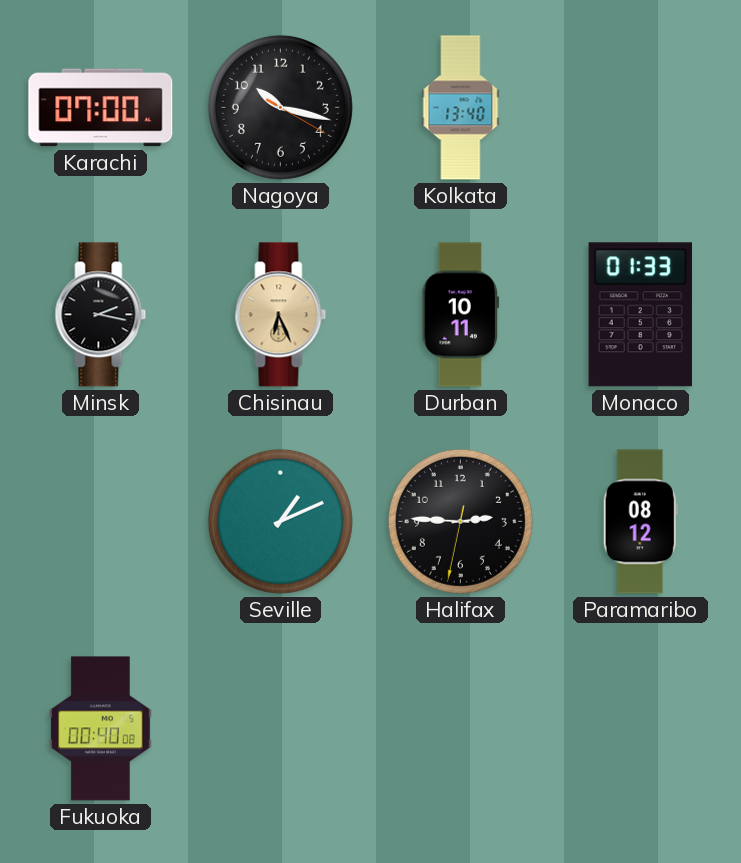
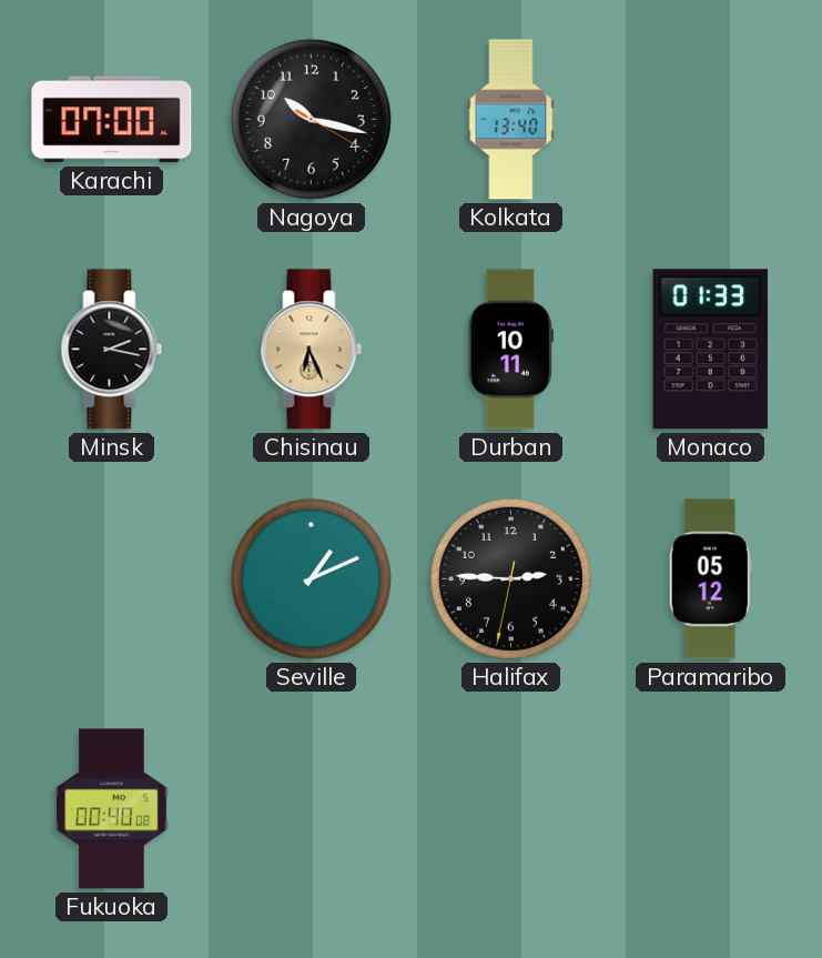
Paramaribo: 08:12 -> 05:12
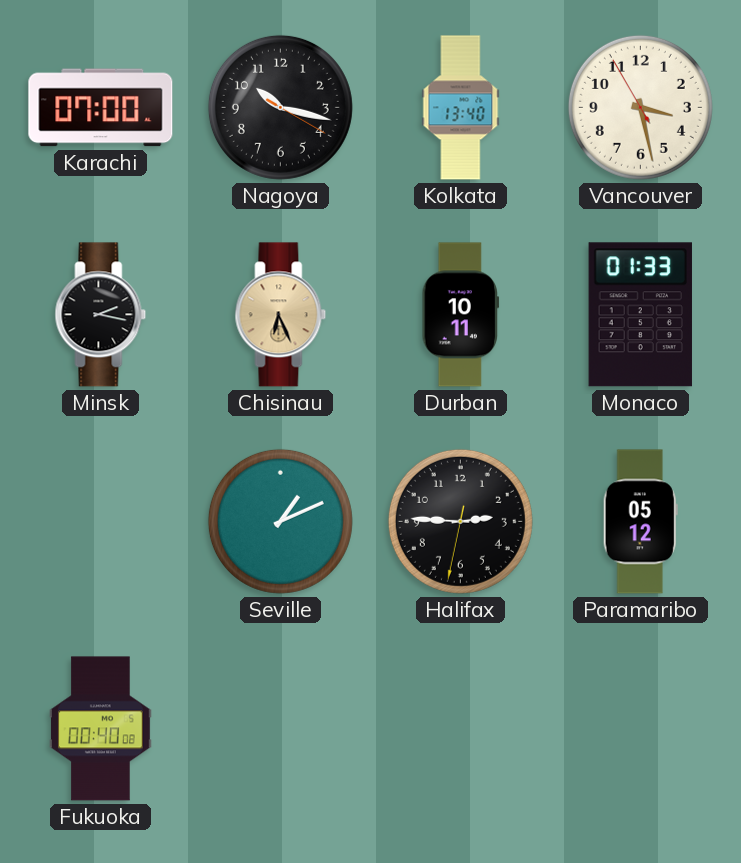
Vancouver: none -> 3:27
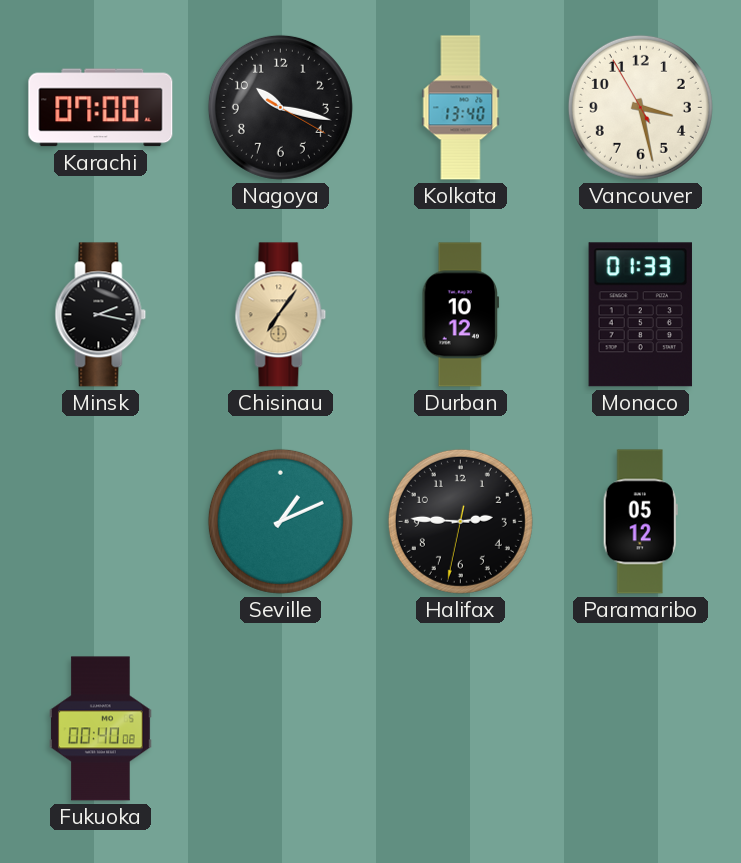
Chisinau: 6:26 -> 7:06
Durban: 10:11 -> 10:12
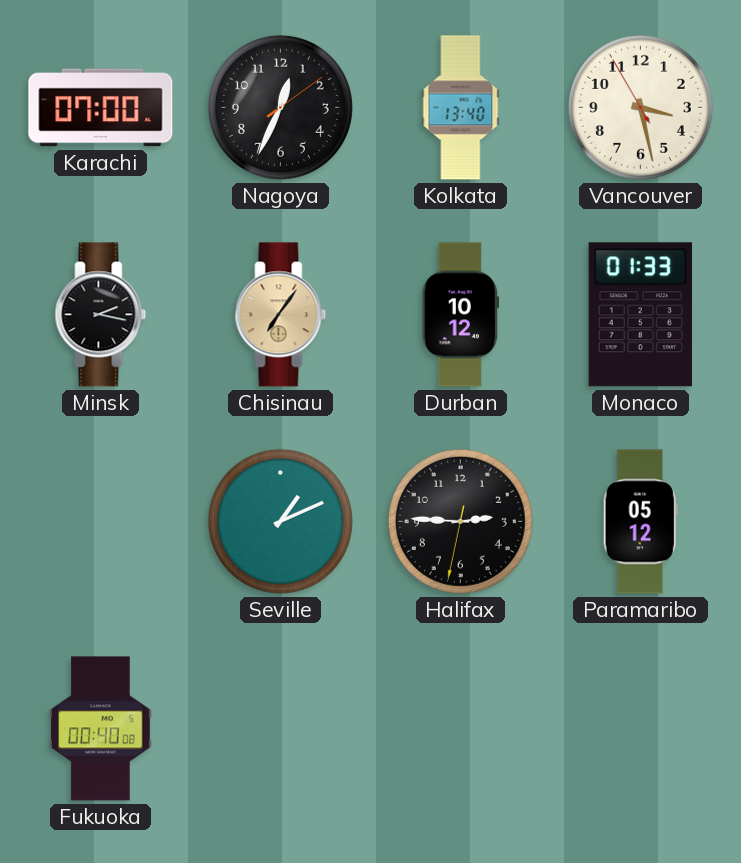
Nagoya: 10:17 -> 12:34
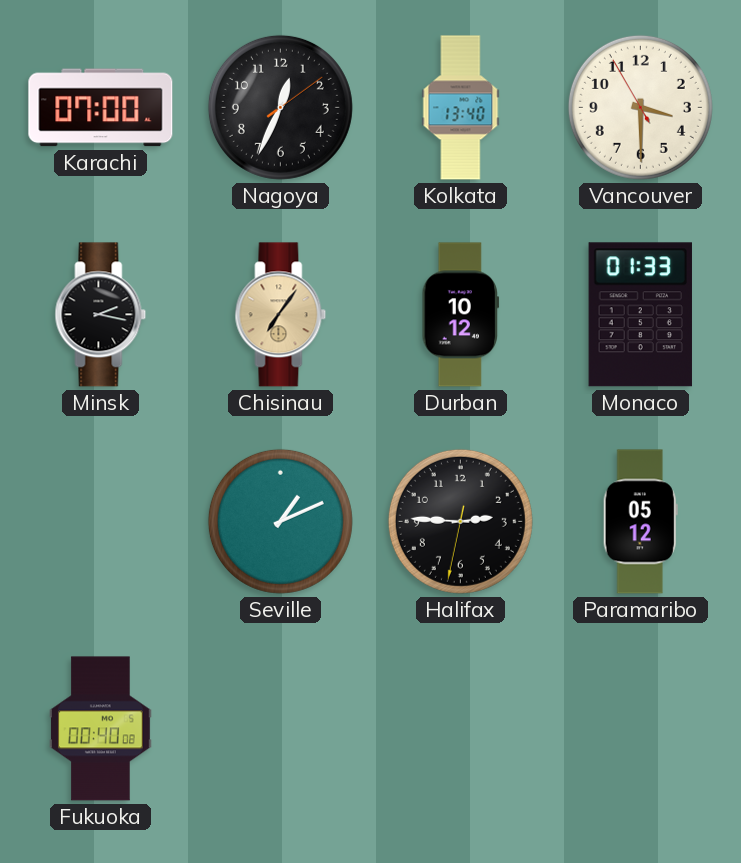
Vancouver: 3:27 -> 3:29
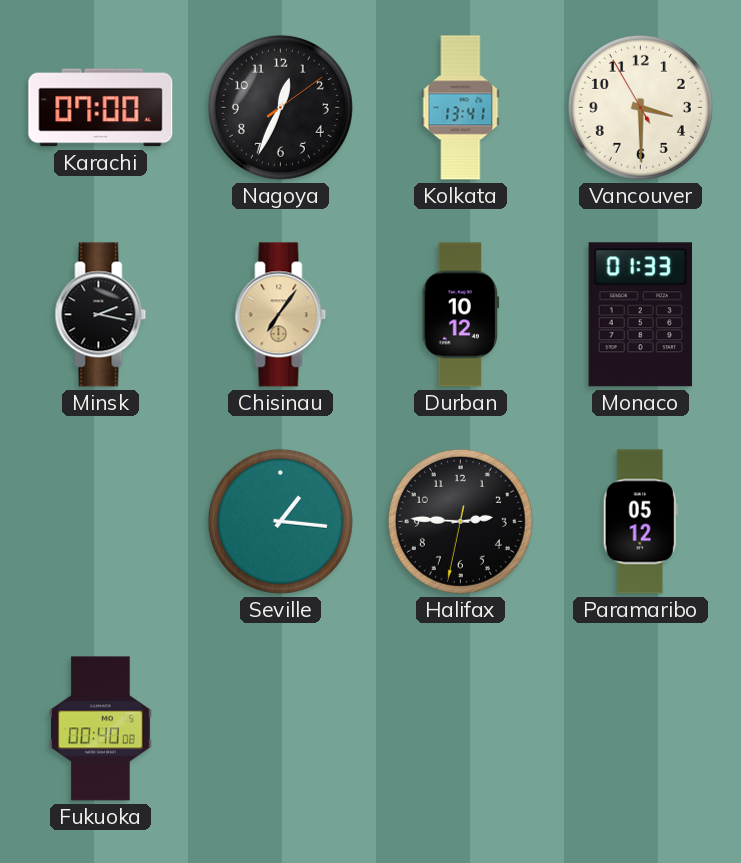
Kolkata: 13:40 -> 13:41
Seville: 1:11 -> 1:16
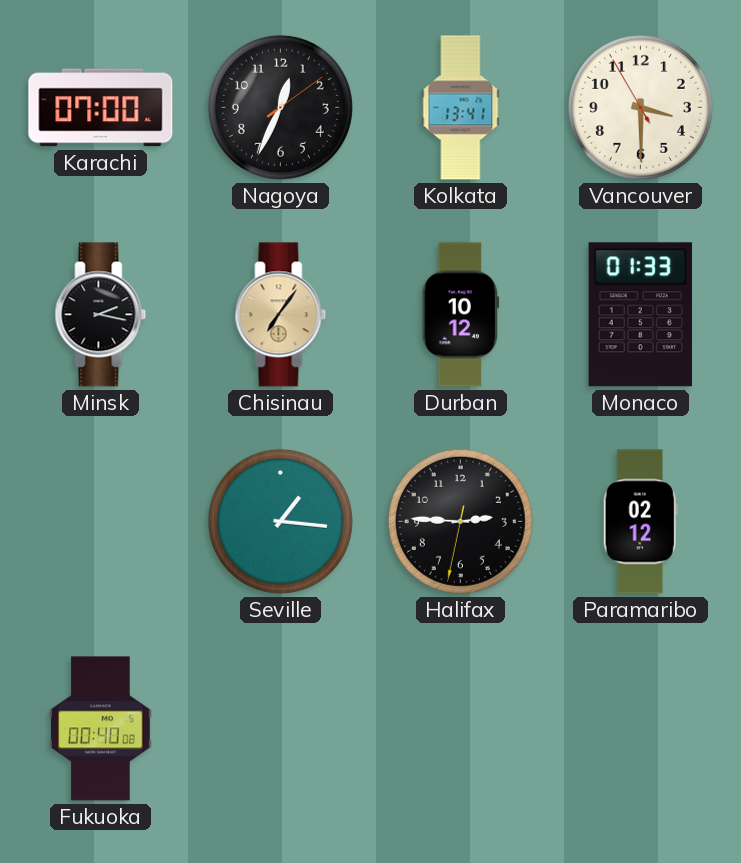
Paramaribo: 05:12 -> 02:12
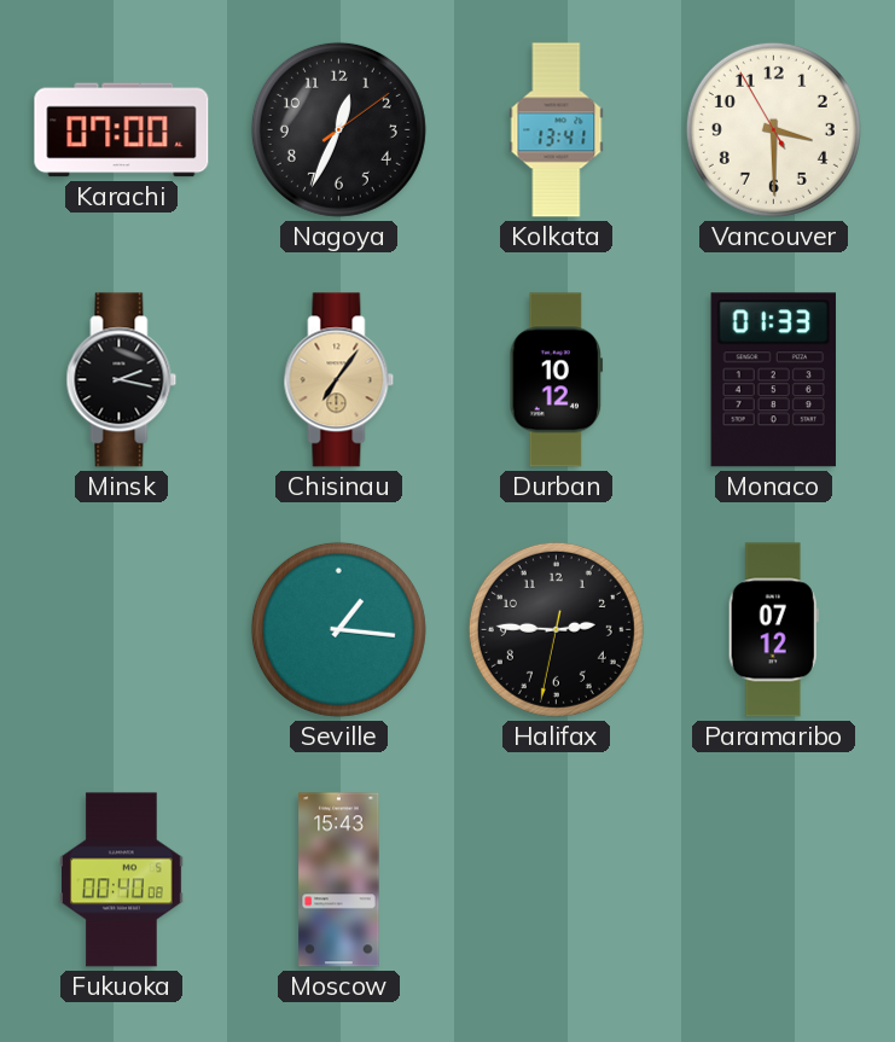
Paramaribo: 02:12 -> 07:12
Moscow: none -> 15:43
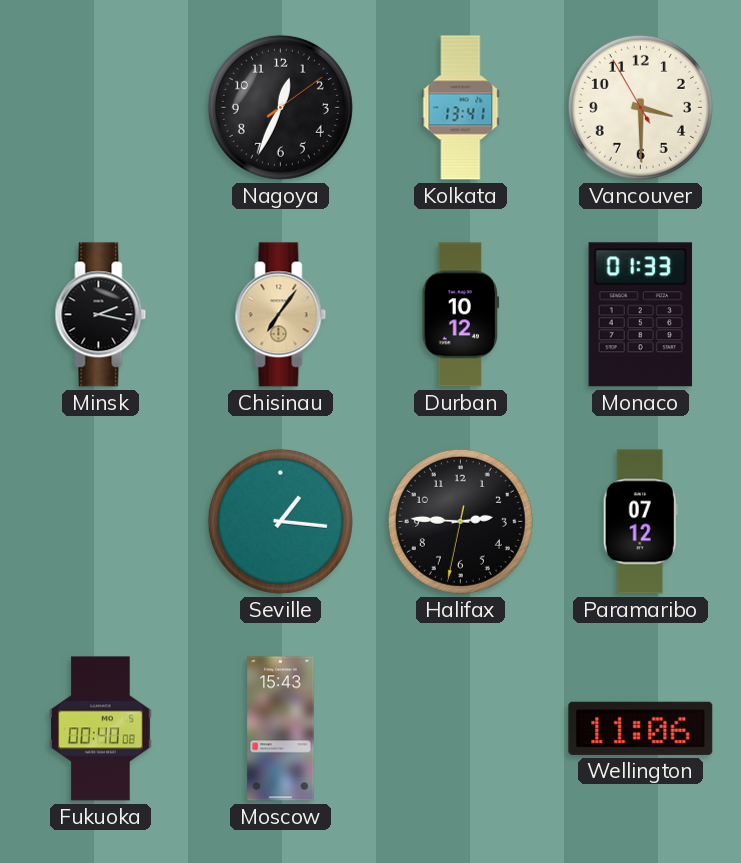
Karachi: 07:00 -> none
Wellington: none -> 11:06
